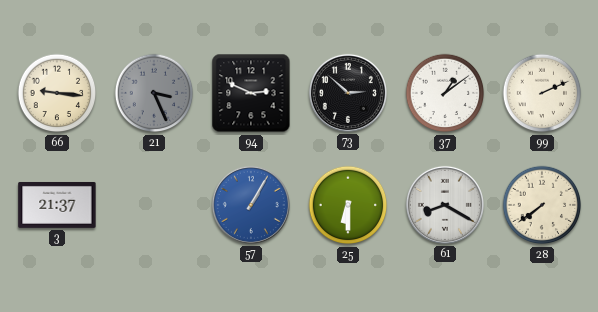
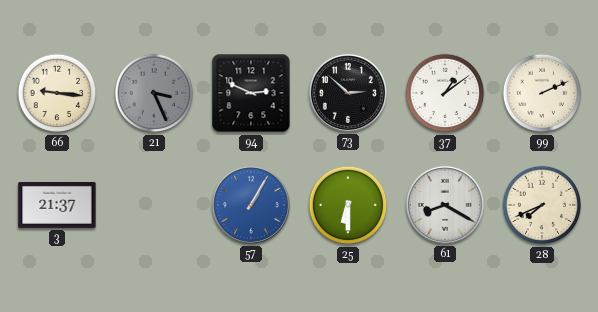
28: 7:39 -> 7:41
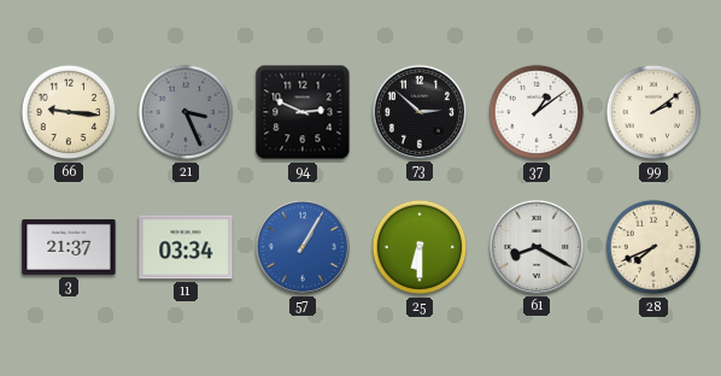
99: 2:11 -> 2:09
11: none -> 03:34
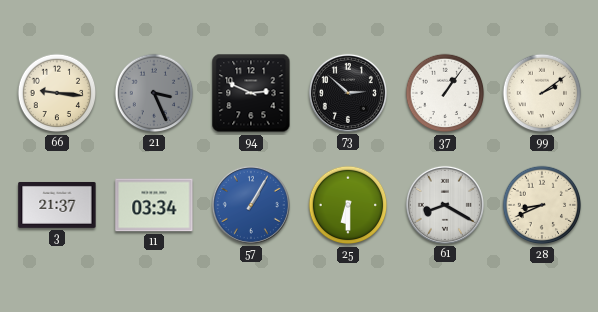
37: 1:09 -> 1:06
28: 7:41 -> 8:41
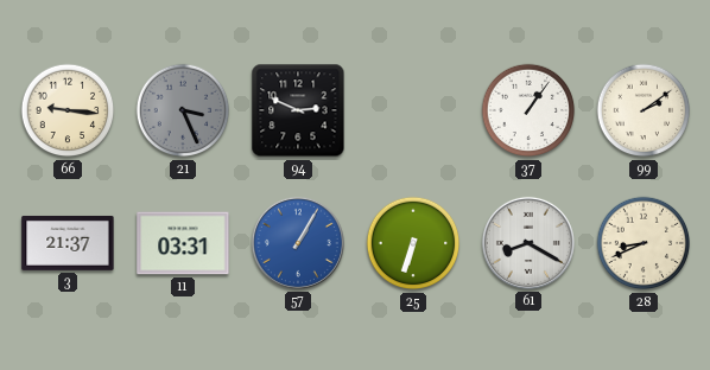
73: 2:52 -> none
11: 03:34 -> 03:31
25: 6:30 -> 6:33
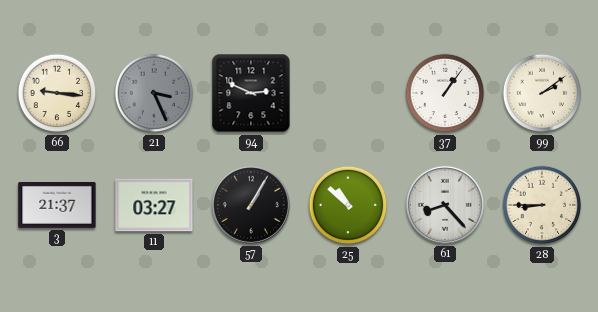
11: 03:31 -> 03:27
57 dial: blue -> black
25: 6:33 -> 10:52
61: 8:20 -> 8:23
28: 8:41 -> 8:45
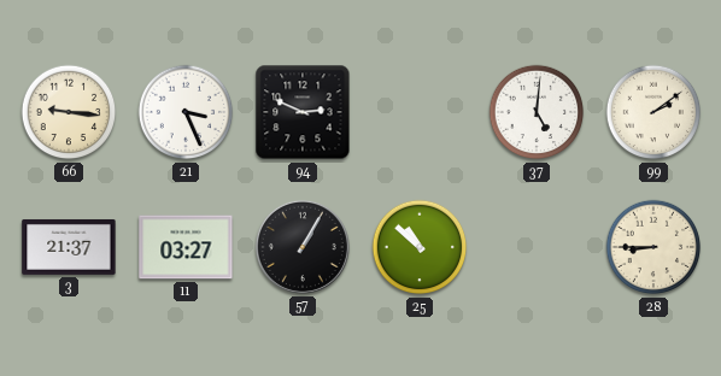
21 dial: grey -> white
37: 1:06 -> 5:01
61: 8:23 -> none
